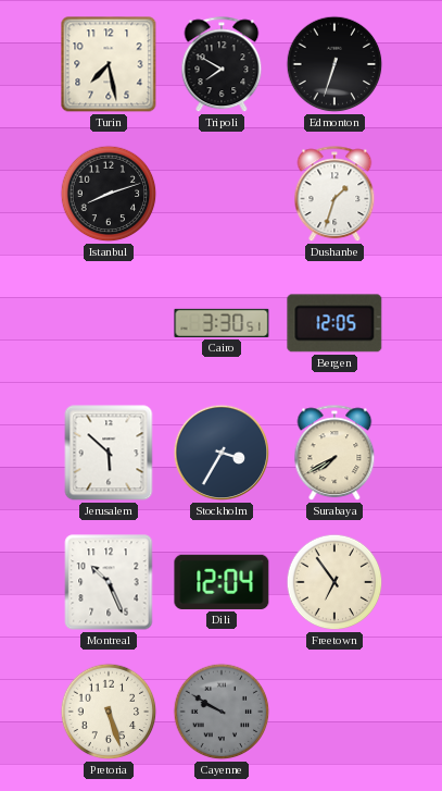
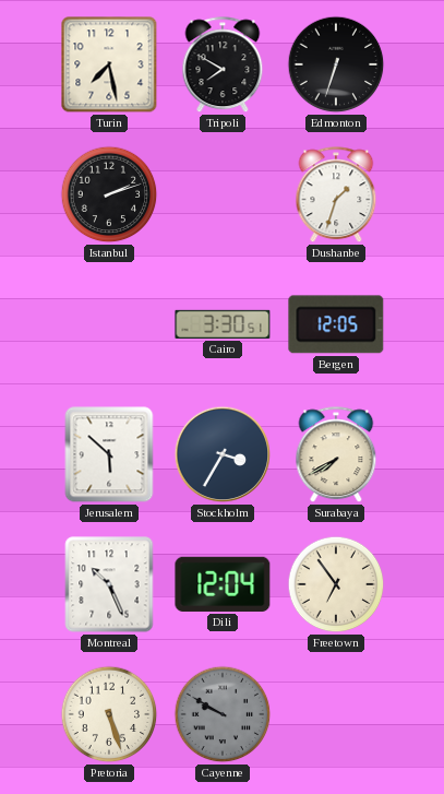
Istanbul: 8:12 -> 2:12
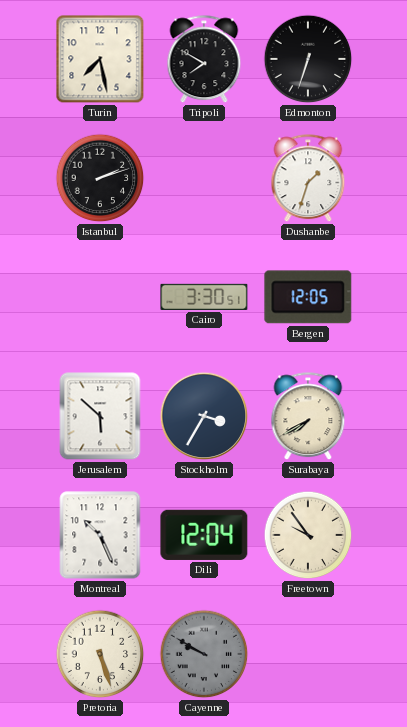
Freetown: 6:54 -> 9:54
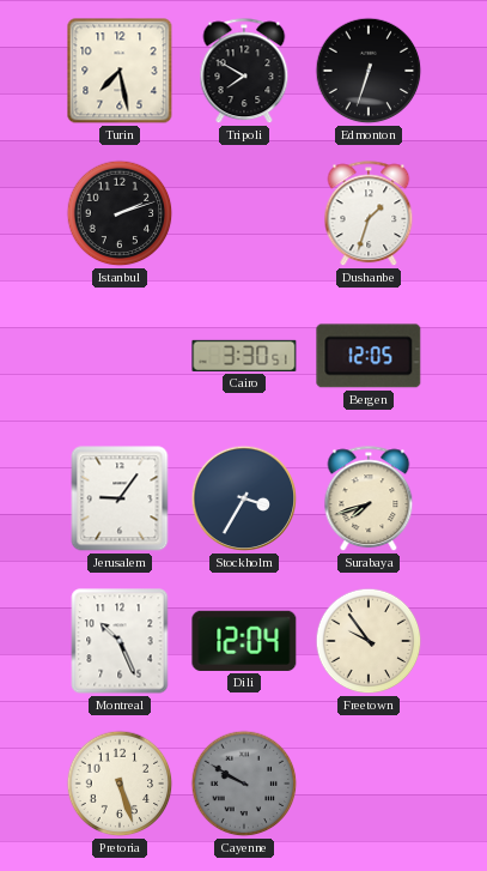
Jerusalem: 5:52 -> 9:06
Surabaya: 7:40 -> 7:42
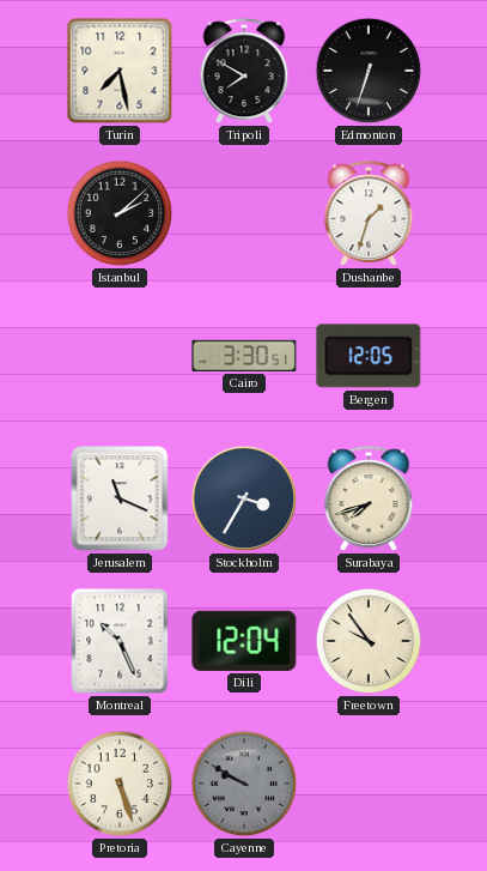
Istanbul: 2:12 -> 2:08
Jerusalem: 9:06 -> 11:19
